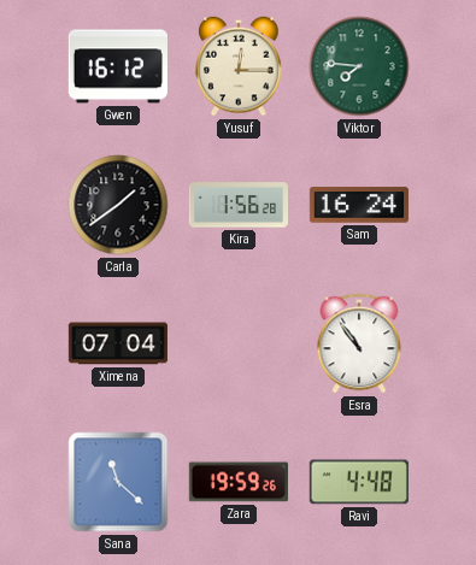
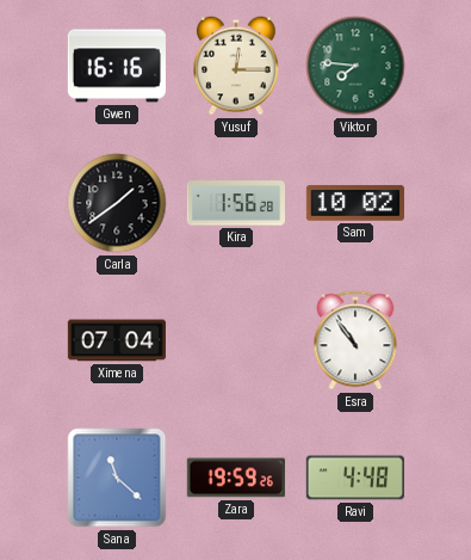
Gwen: 16:12 -> 16:16
Sam: 16:24 -> 10:02
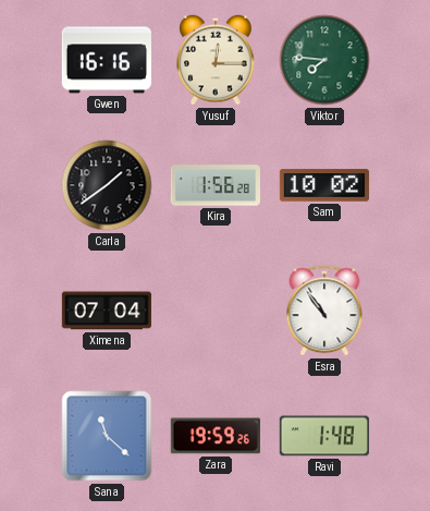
Ravi: 4:48 -> 1:48
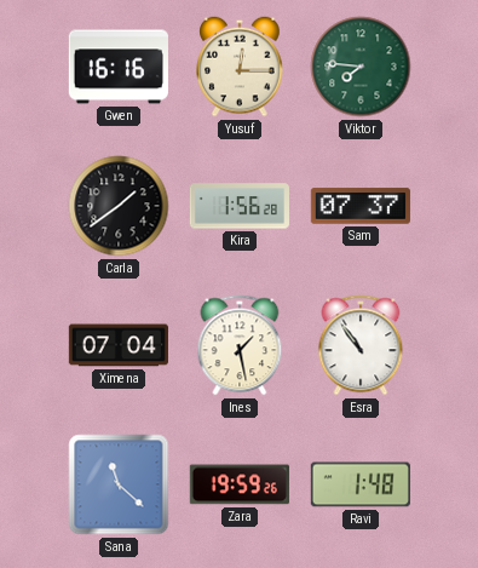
Sam: 10:02 -> 07:37
Ines: none -> 1:28
